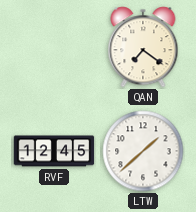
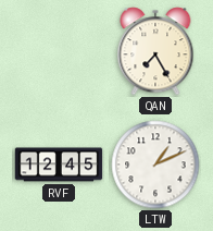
QAN: 7:21 -> 7:25
LTW: 1:38 -> 1:11
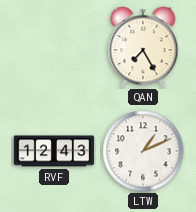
RVF: 12:45 -> 12:43
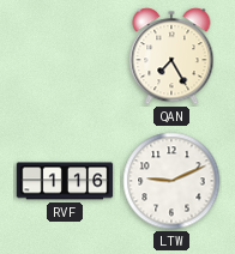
RVF: 12:43 -> 1:16
LTW: 1:11 -> 9:11
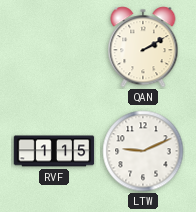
QAN: 7:25 -> 2:10
RVF: 1:16 -> 1:15
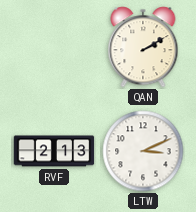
RVF: 1:15 -> 2:13
LTW: 9:11 -> 3:11
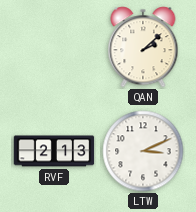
QAN: 2:10 -> 2:08
